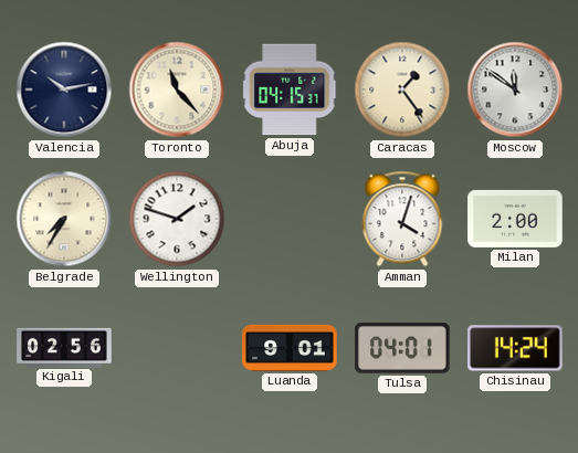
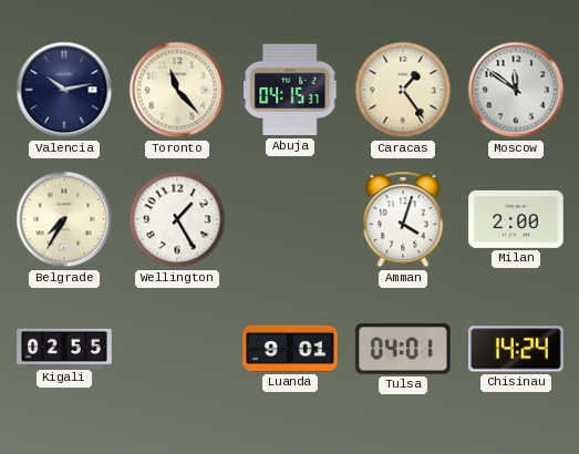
Wellington: 1:48 -> 1:25
Kigali: 02:56 -> 02:55
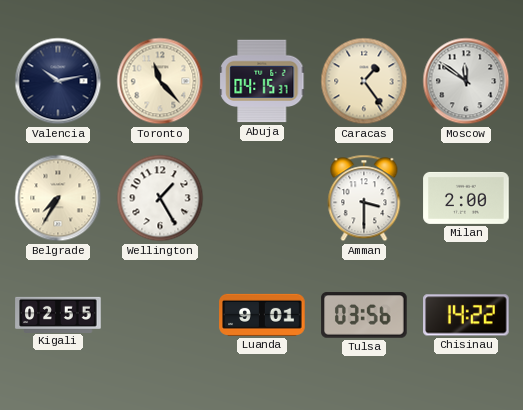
Amman: 4:03 -> 3:30
Tulsa: 04:01 -> 03:56
Chisinau: 14:24 -> 14:22
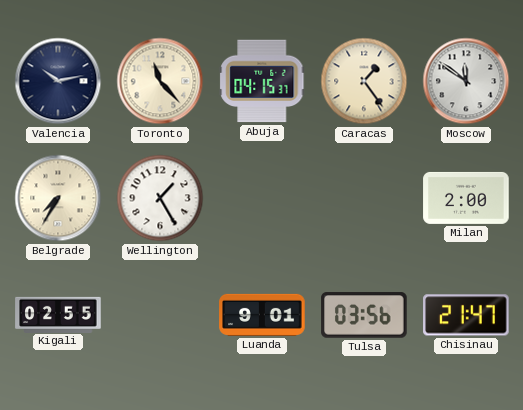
Amman: 3:30 -> none
Chisinau: 14:22 -> 21:47
